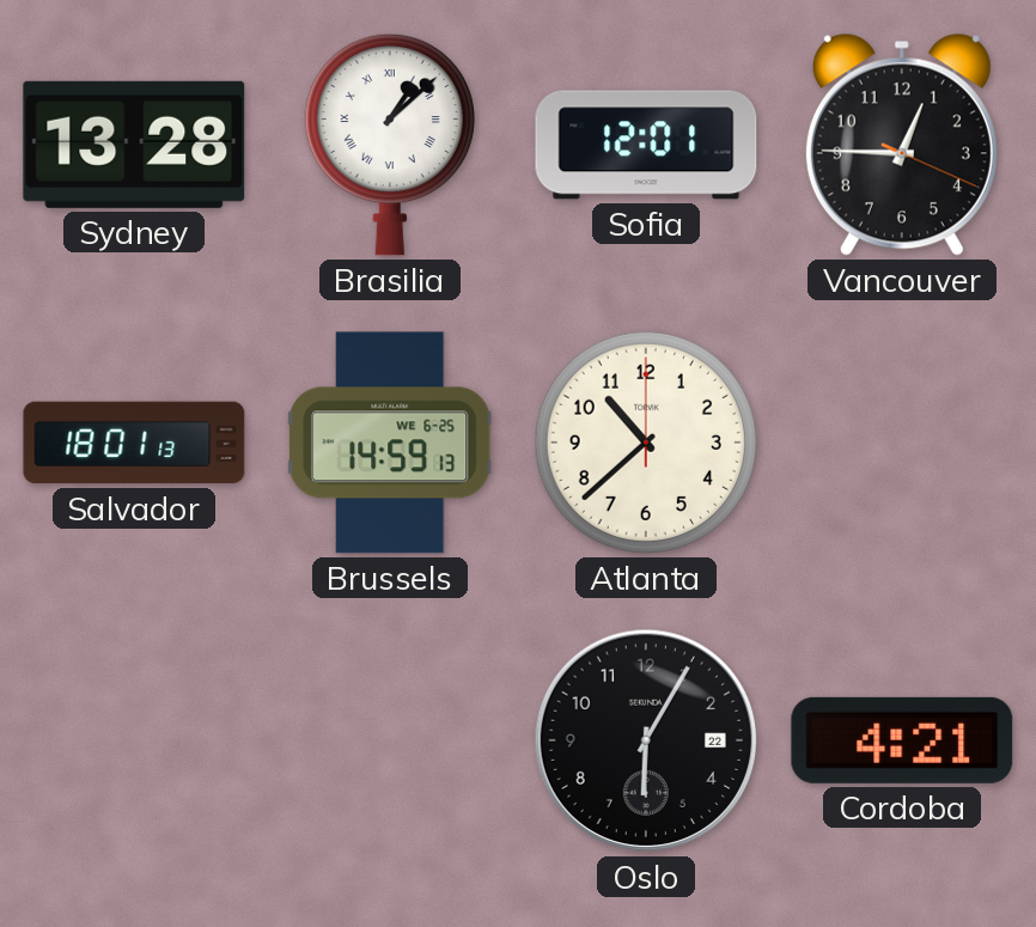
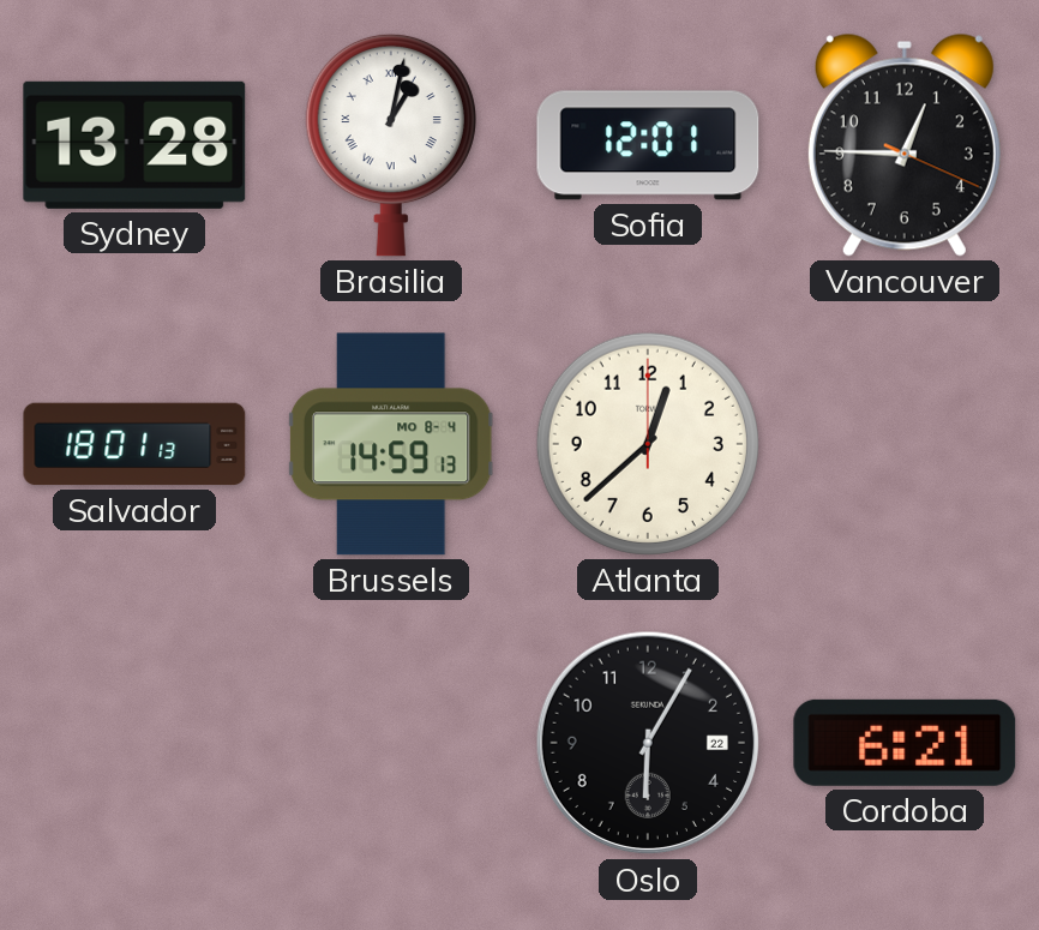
Brasilia: 1:08 -> 1:02
Brussels date: WE 6-25 -> MO 8-4
Atlanta: 10:38 -> 12:38
Cordoba: 4:21 -> 6:21
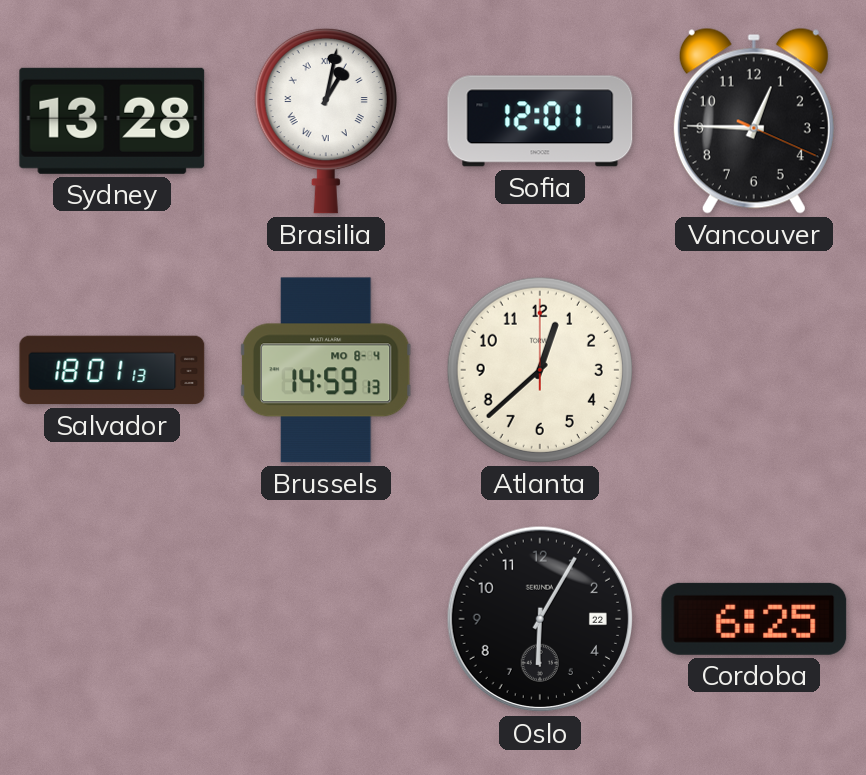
Cordoba: 6:21 -> 6:25
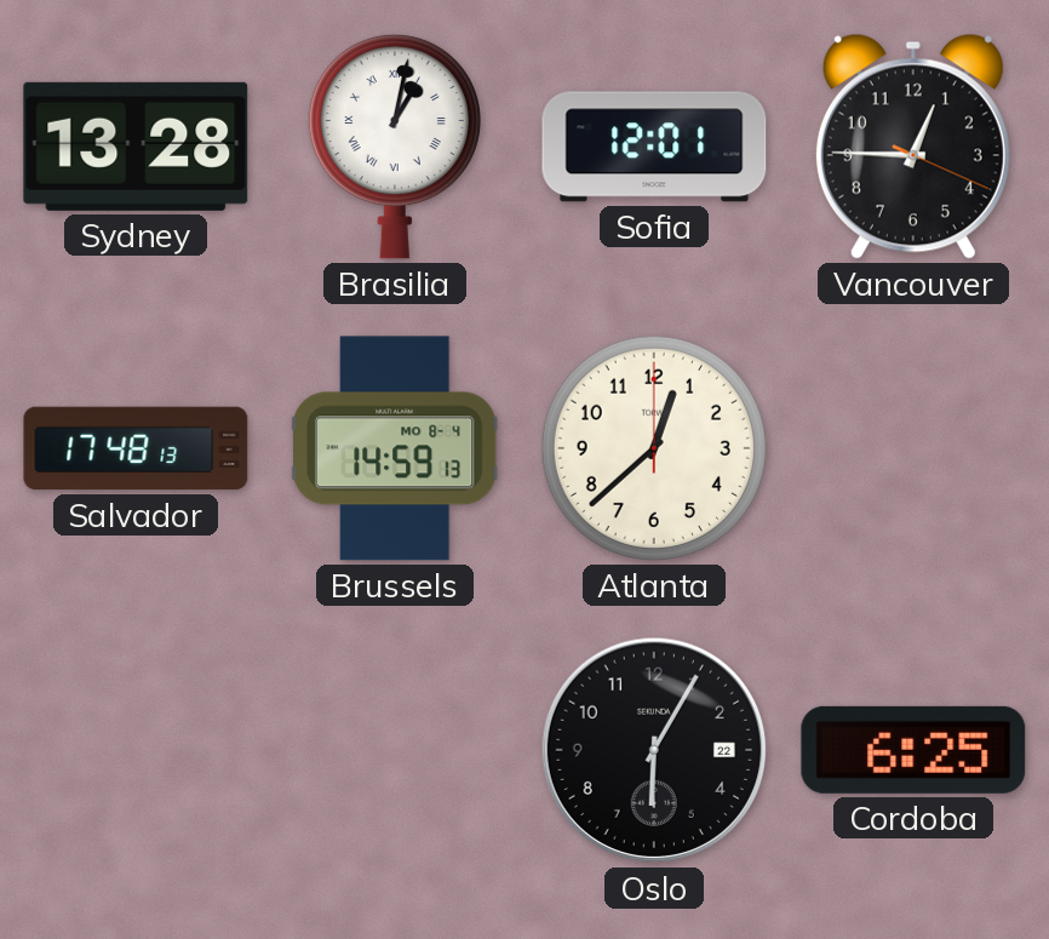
Salvador: 18:01 -> 17:48
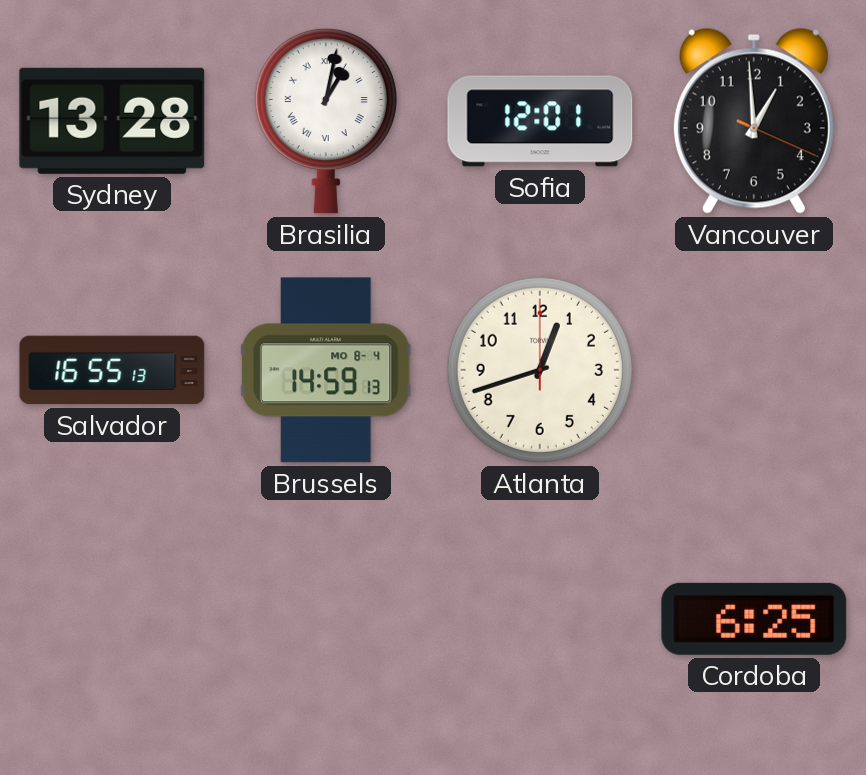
Vancouver: 12:45 -> 12:59
Salvador: 17:48 -> 16:55
Atlanta: 12:38 -> 12:42
Oslo: 6:05 -> none
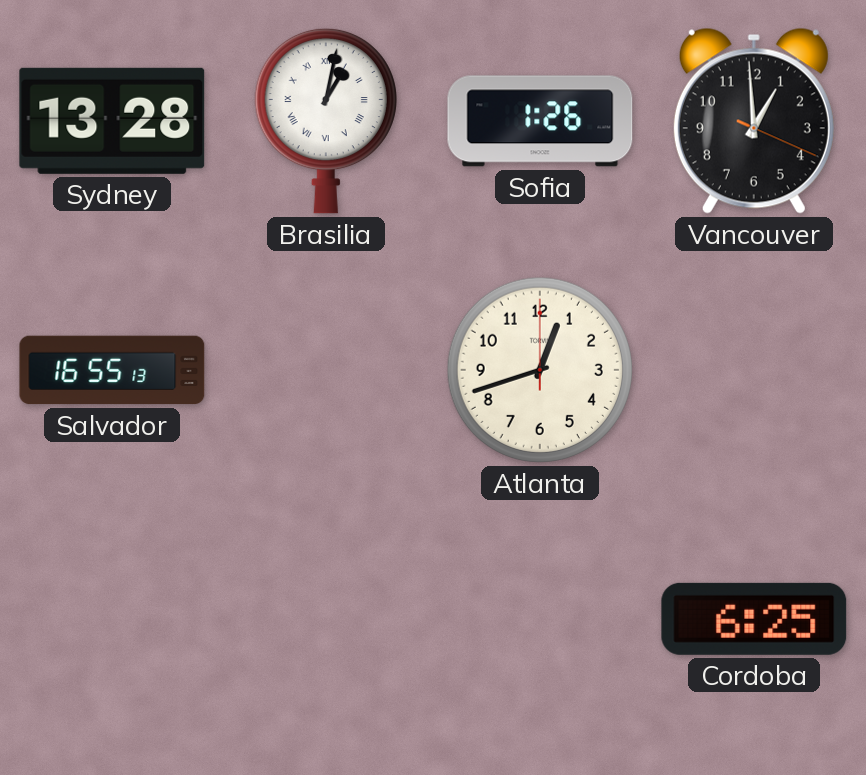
Sofia: 12:01 -> 1:26
Brussels: 14:59 -> none
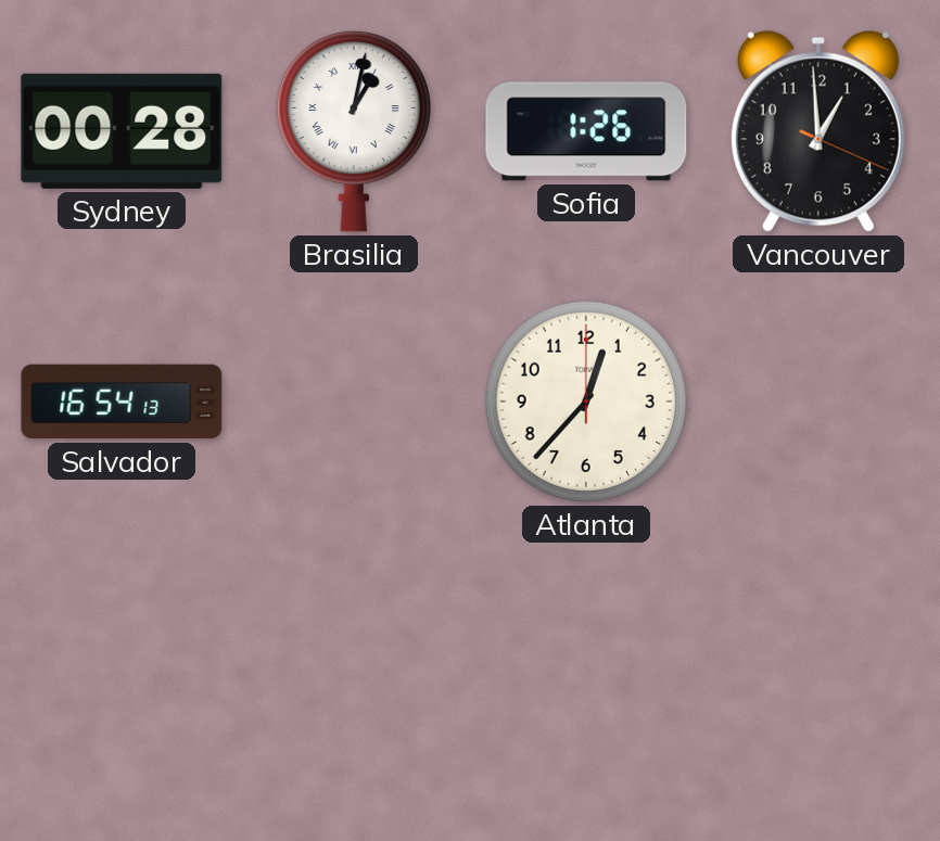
Sydney: 13:28 -> 00:28
Salvador: 16:55 -> 16:54
Atlanta: 12:42 -> 12:37
Cordoba: 6:25 -> none
